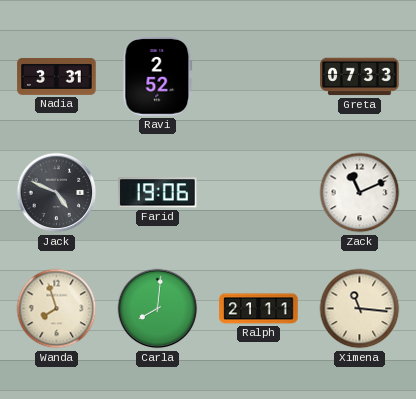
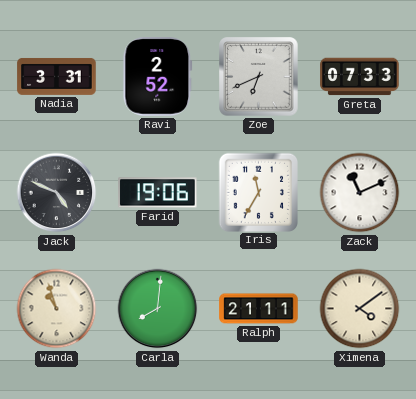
Zoe: none -> 6:41
Iris: none -> 11:35
Wanda: 7:57 -> 10:57
Ximena: 11:16 -> 4:09
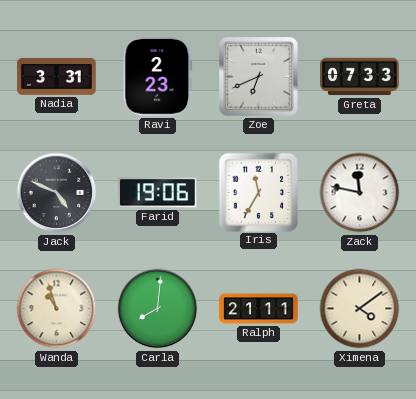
Ravi: 2:52 -> 2:23
Zack: 11:11 -> 11:47
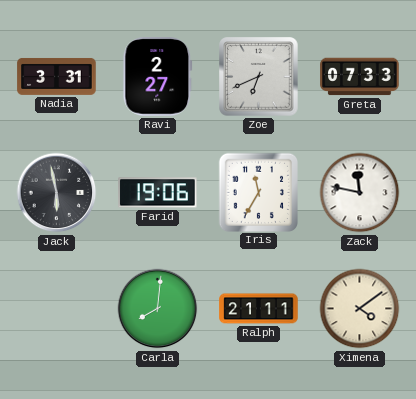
Ravi: 2:23 -> 2:27
Jack: 4:49 -> 5:58
Wanda: 10:57 -> none
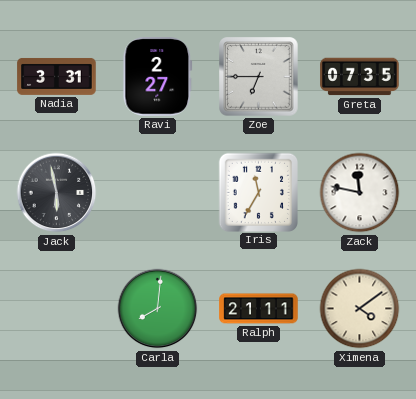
Zoe: 6:41 -> 6:45
Greta: 07:33 -> 07:35
Farid: 19:06 -> none
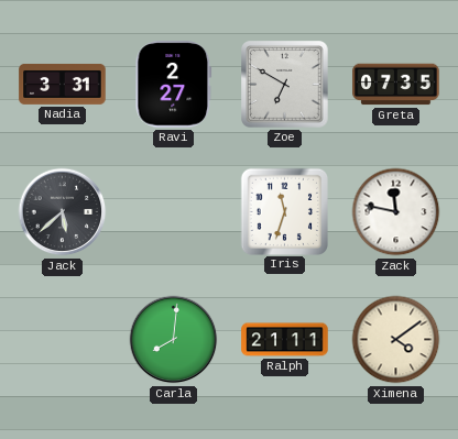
Zoe: 6:45 -> 6:50
Jack: 5:58 -> 5:38
Iris: 11:35 -> 11:33
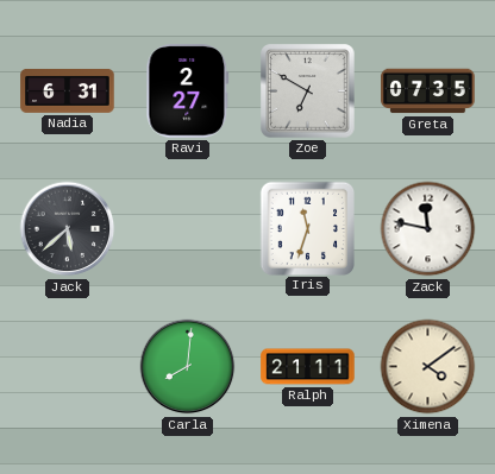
Nadia: 3:31 -> 6:31
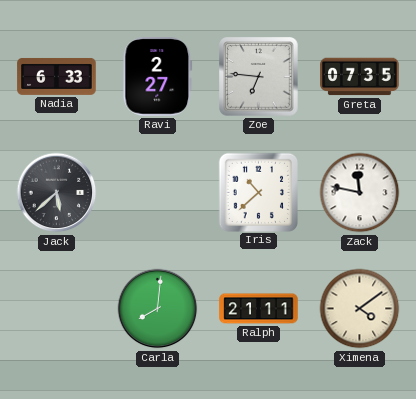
Nadia: 6:31 -> 6:33
Zoe: 6:50 -> 6:46
Iris: 11:33 -> 10:38
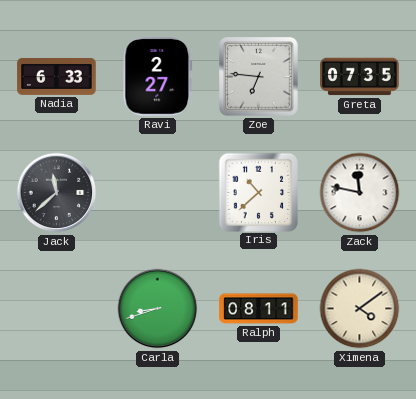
Jack: 5:38 -> 11:38
Carla: 8:01 -> 8:42
Ralph: 21:11 -> 08:11
